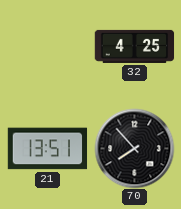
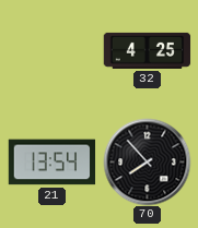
21: 13:51 -> 13:54
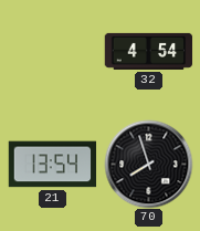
32: 4:25 -> 4:54
70: 7:53 -> 7:57
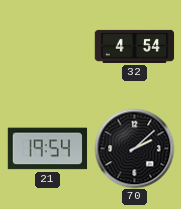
21: 13:54 -> 19:54
70: 7:57 -> 2:08
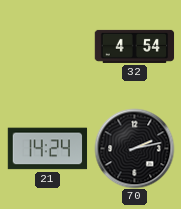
21: 19:54 -> 14:24
70: 2:08 -> 2:13
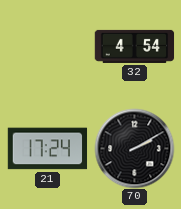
21: 14:24 -> 17:24
70: 2:13 -> 2:10
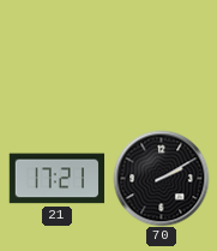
32: 4:54 -> none
21: 17:24 -> 17:21
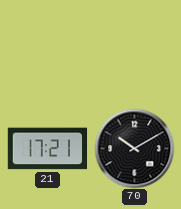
70: 2:10 -> 10:10
